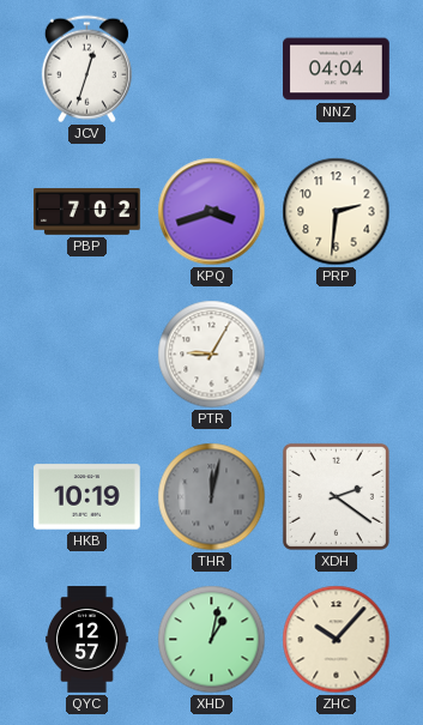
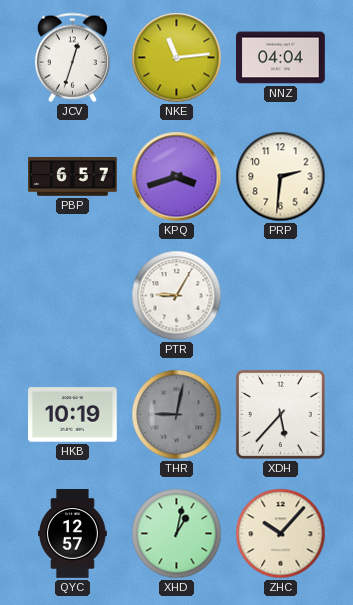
NKE: none -> 11:14
PBP: 7:02 -> 6:57
THR: 12:02 -> 9:02
XDH: 2:21 -> 5:37
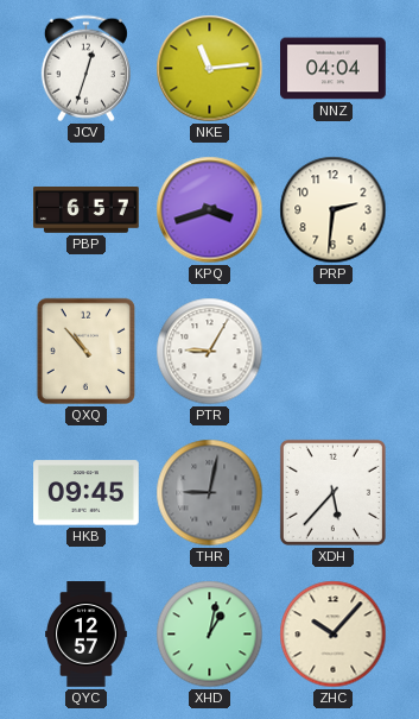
QXQ: none -> 10:53
HKB: 10:19 -> 09:45
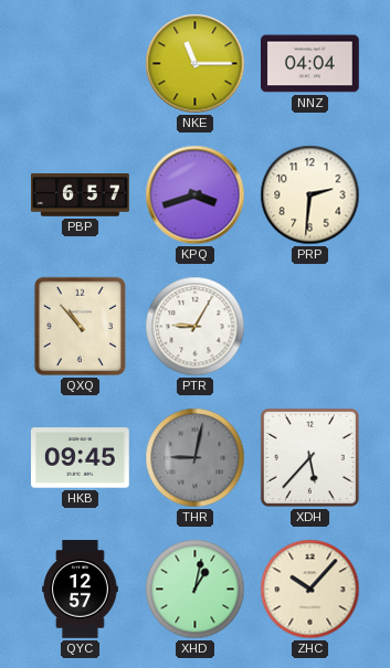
JCV: 12:33 -> none
NKE: 11:14 -> 11:15
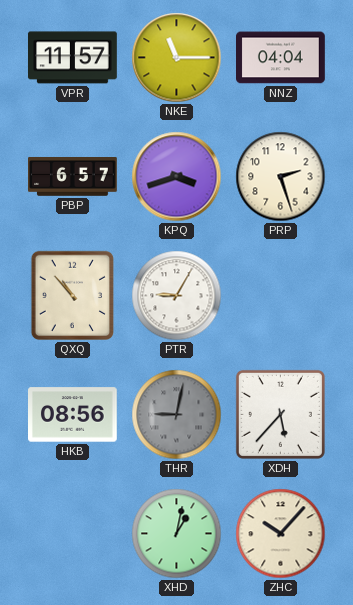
VPR: none -> 11:57
PRP: 2:31 -> 2:27
HKB: 09:45 -> 08:56
QYC: 12:57 -> none
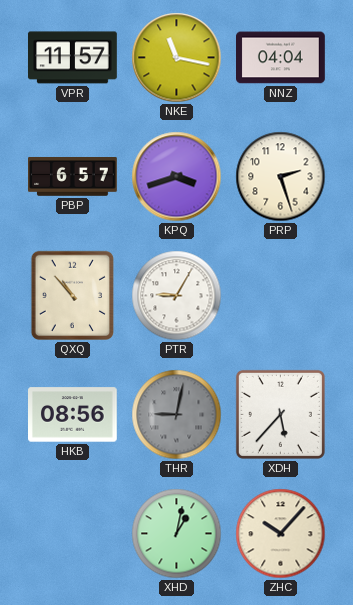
NKE: 11:15 -> 11:17
